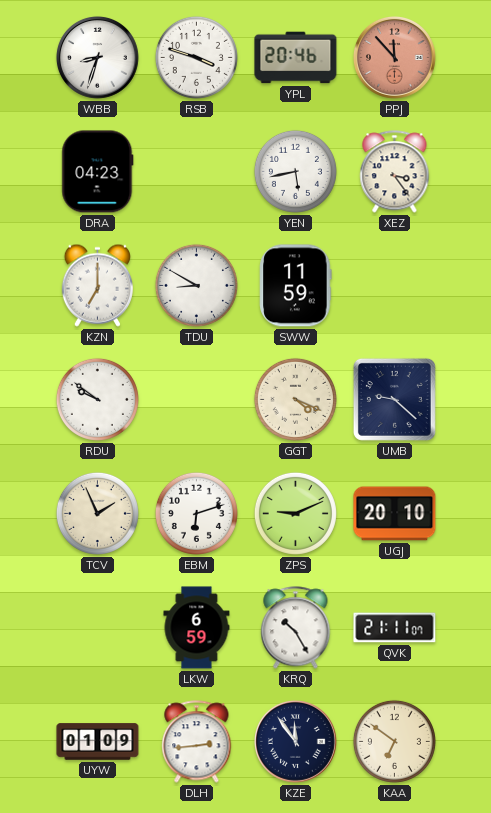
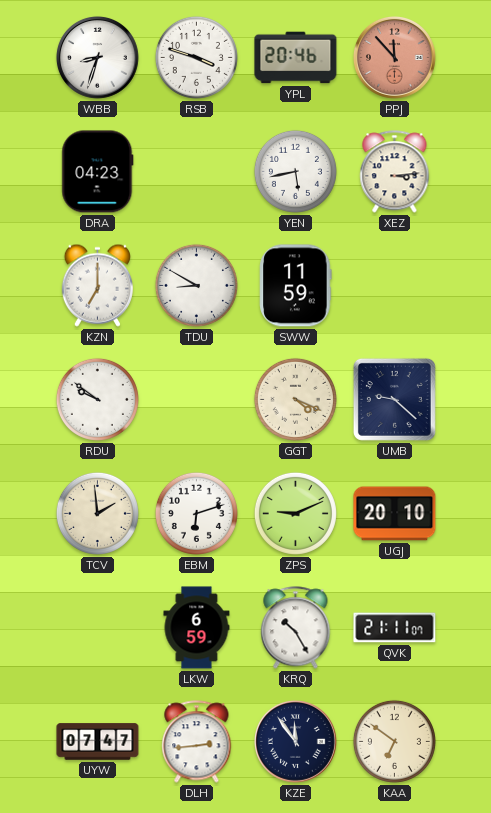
XEZ: 3:24 -> 3:14
TCV: 1:56 -> 1:59
UYW: 01:09 -> 07:47
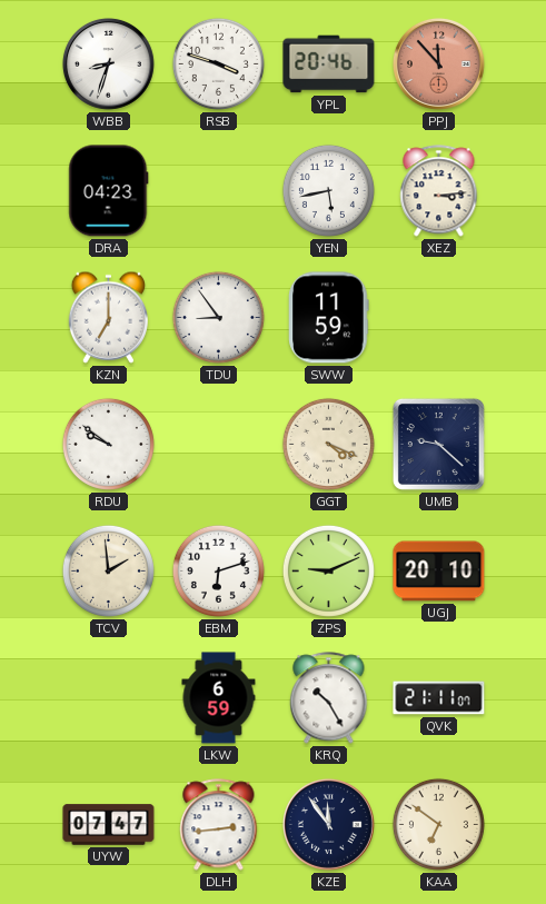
TDU: 8:50 -> 8:54
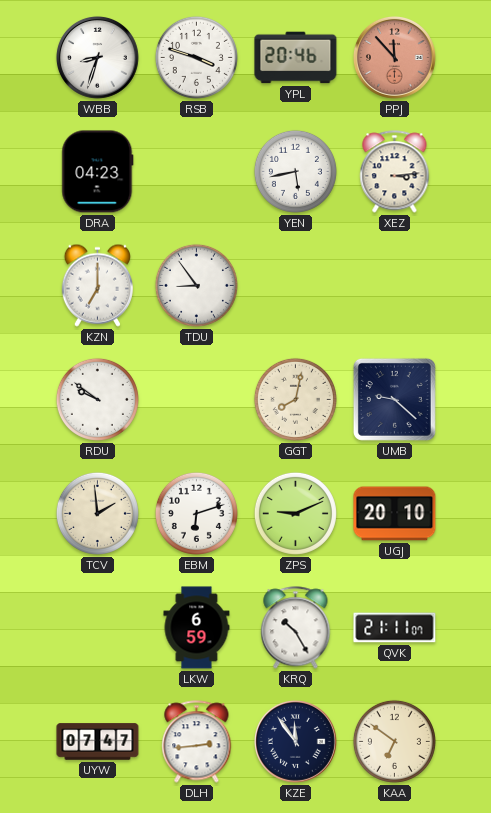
SWW: 11:59 -> none
GGT: 4:19 -> 8:02
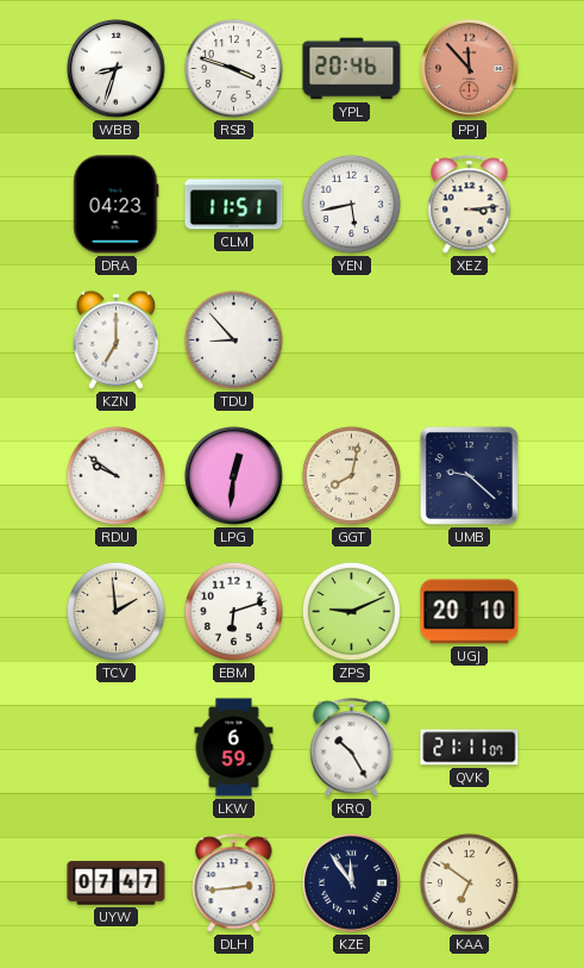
CLM: none -> 11:51
TDU: 8:54 -> 8:53
LPG: none -> 12:31
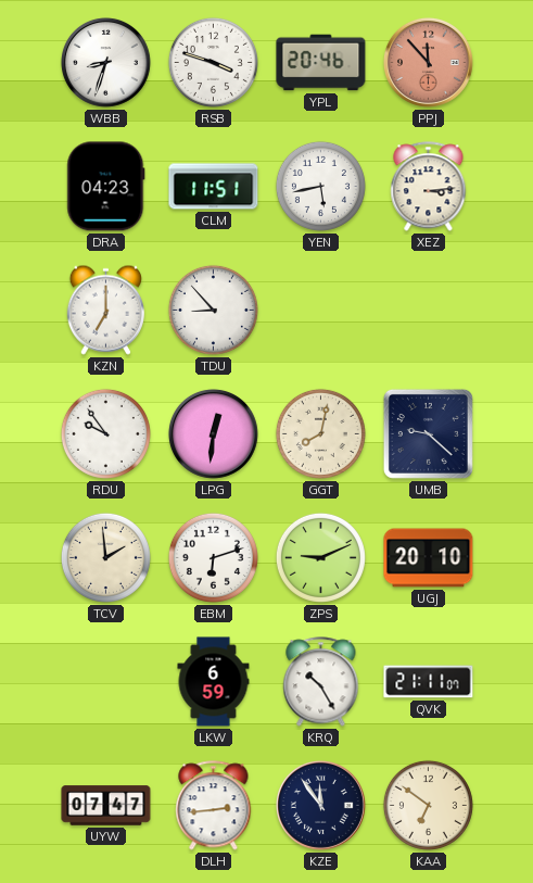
RDU: 9:51 -> 9:54
